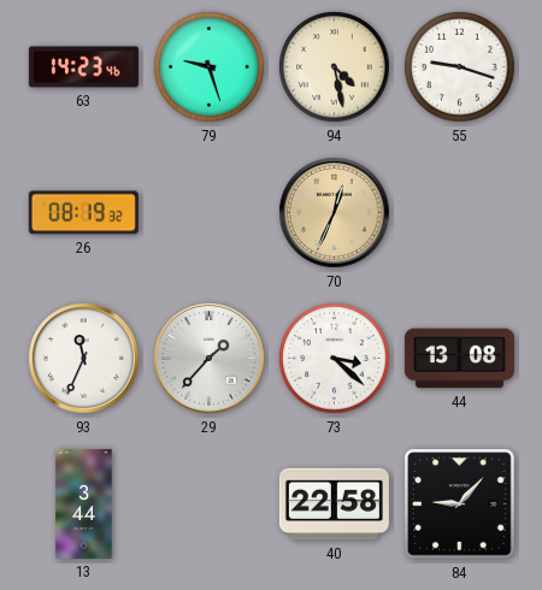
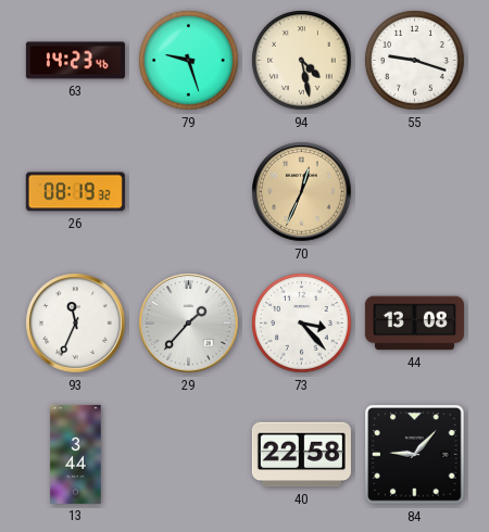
73: 3:22 -> 3:23
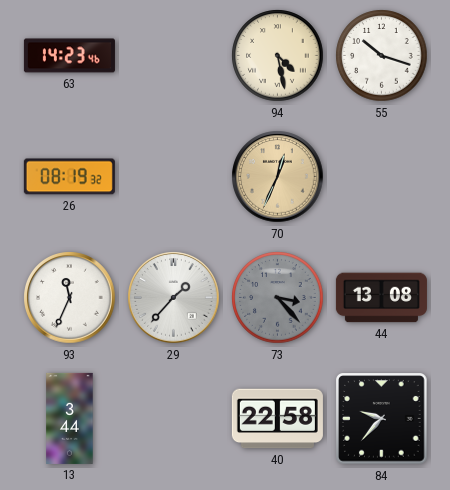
79: 9:27 -> none
55: 9:18 -> 10:18
73 dial: white -> grey
84: 9:07 -> 9:37
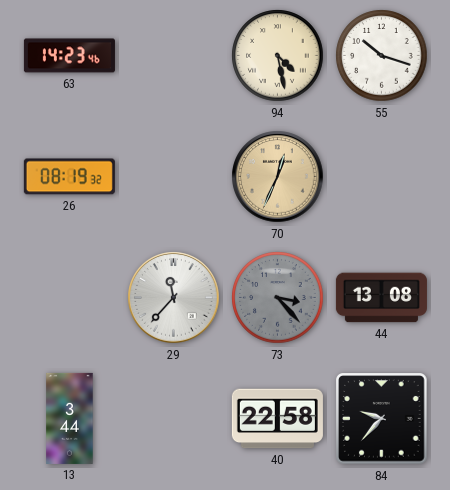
93: 11:34 -> none
29: 1:37 -> 11:37
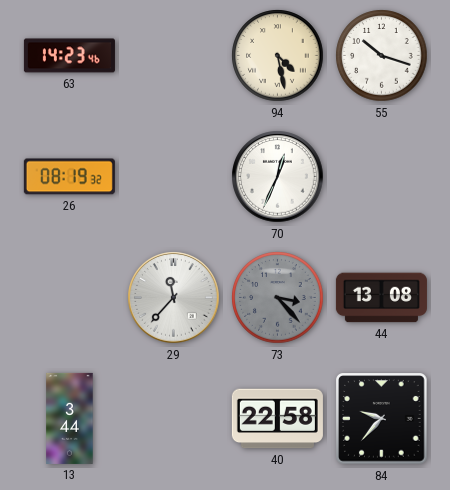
70 dial: champagne -> white
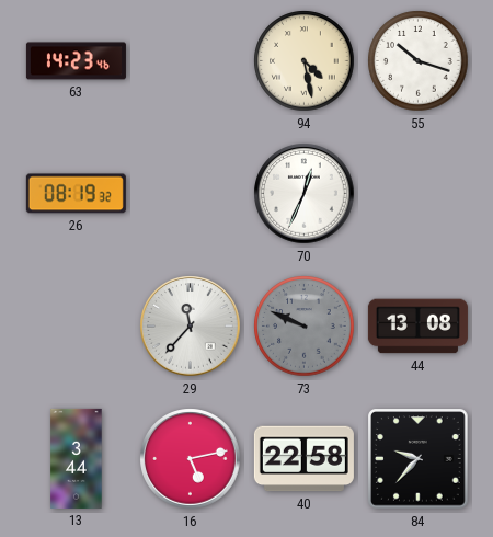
73: 3:23 -> 9:49
16: none -> 5:13
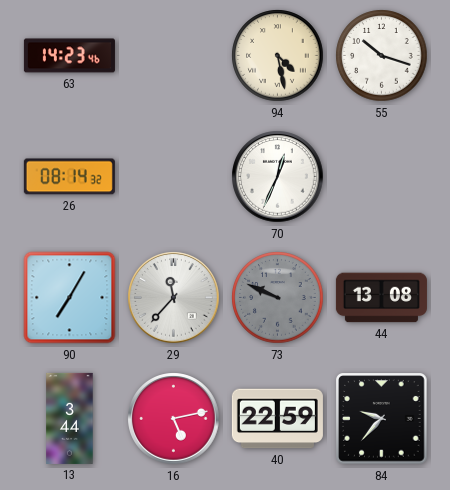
26: 08:19 -> 08:14
90: none -> 7:05
40: 22:58 -> 22:59
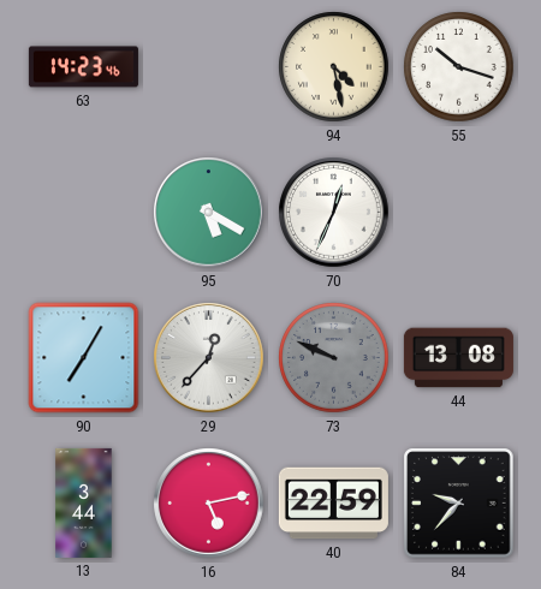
26: 08:14 -> none
95: none -> 5:20
29: 11:37 -> 12:37
